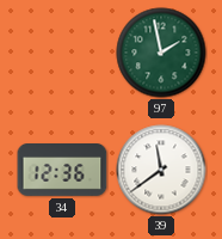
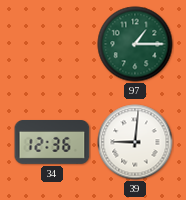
97: 1:58 -> 1:15
39: 11:39 -> 9:01
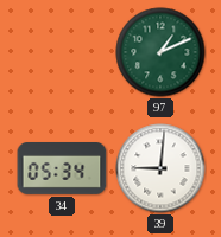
97: 1:15 -> 1:11
34: 12:36 -> 05:34
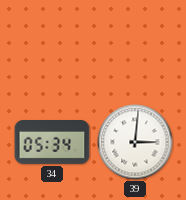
97: 1:11 -> none
39: 9:01 -> 3:01
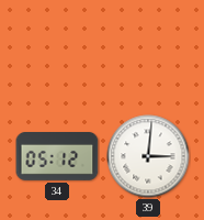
34: 05:34 -> 05:12
